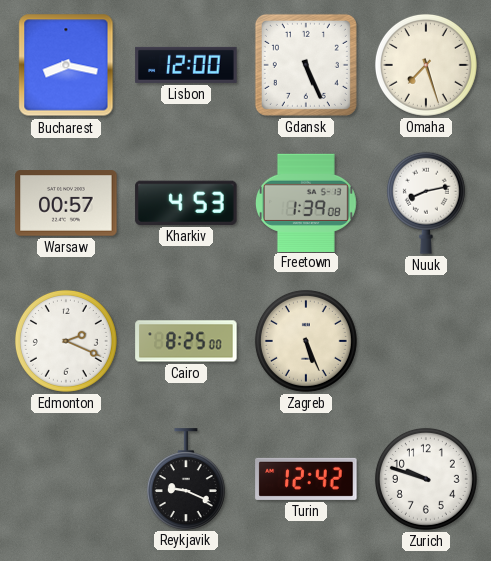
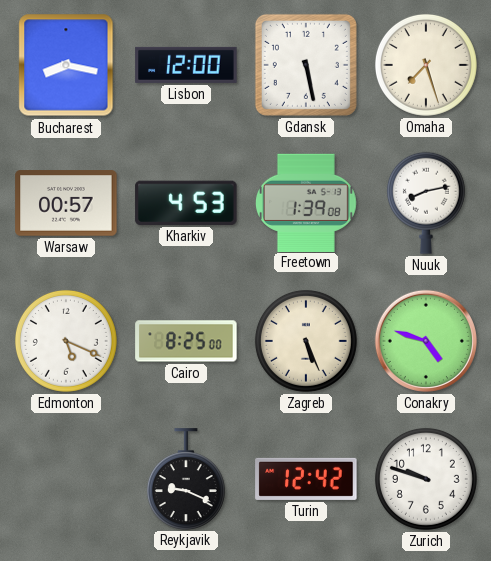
Gdansk: 5:26 -> 5:28
Edmonton: 2:19 -> 5:19
Conakry: none -> 4:48
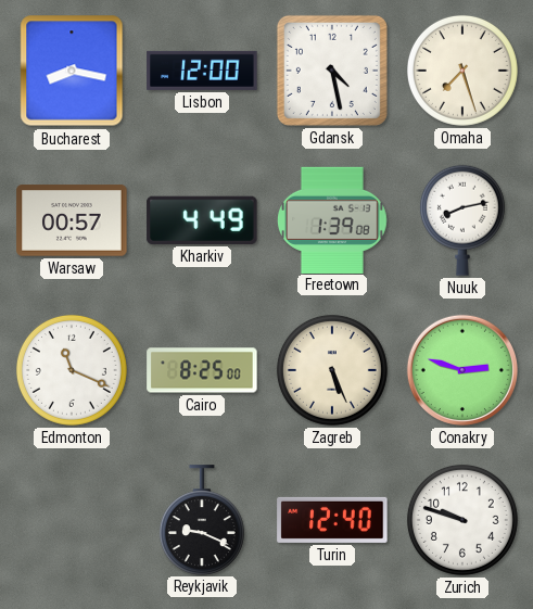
Gdansk: 5:28 -> 4:28
Kharkiv: 4:53 -> 4:49
Edmonton: 5:19 -> 11:19
Conakry: 4:48 -> 2:48
Turin: 12:42 -> 12:40
